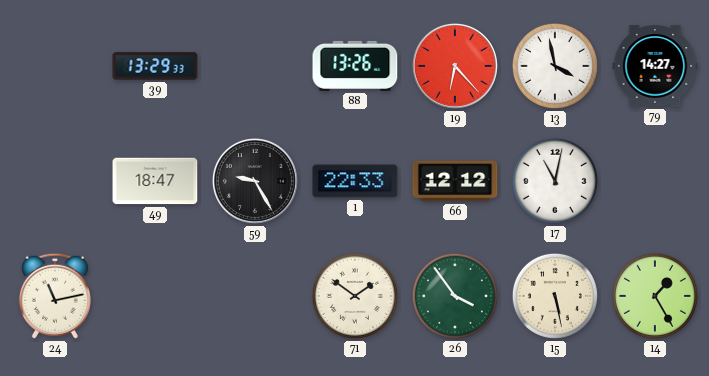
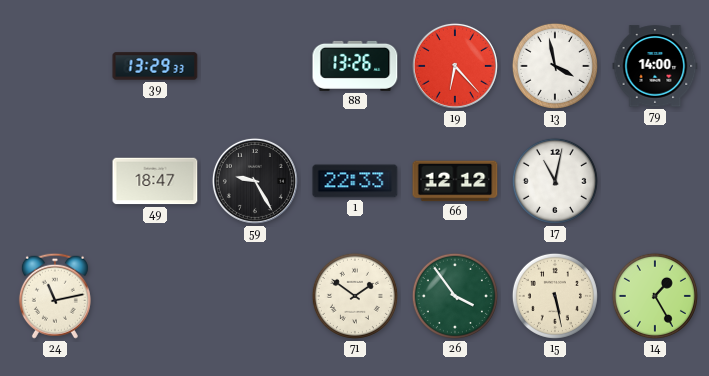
79: 14:27 -> 14:00
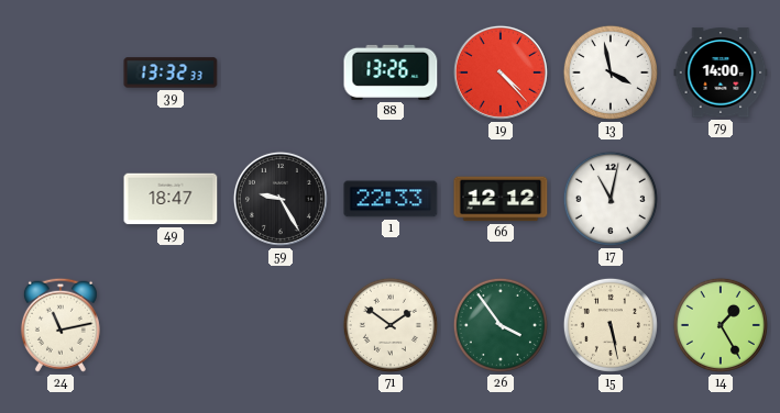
39: 13:29 -> 13:32
19: 6:23 -> 4:23
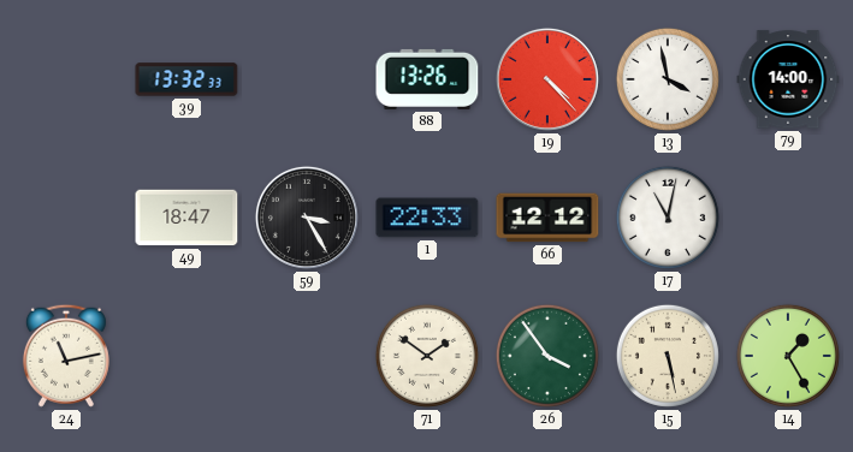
59: 9:25 -> 3:25
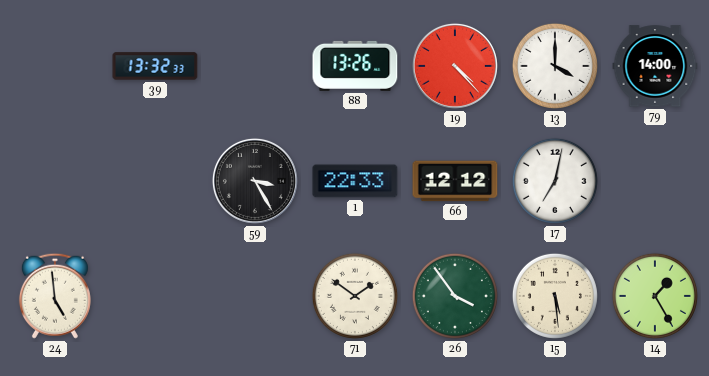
13: 3:58 -> 4:00
49: 18:47 -> none
17: 11:02 -> 7:02
24: 11:13 -> 4:59
15: 5:28 -> 5:29
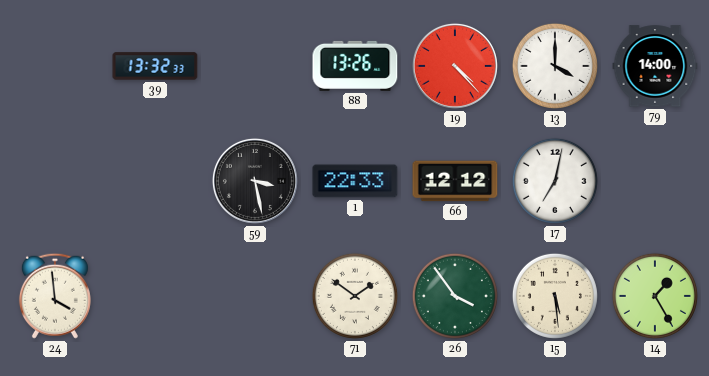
59: 3:25 -> 3:28
24: 4:59 -> 3:59
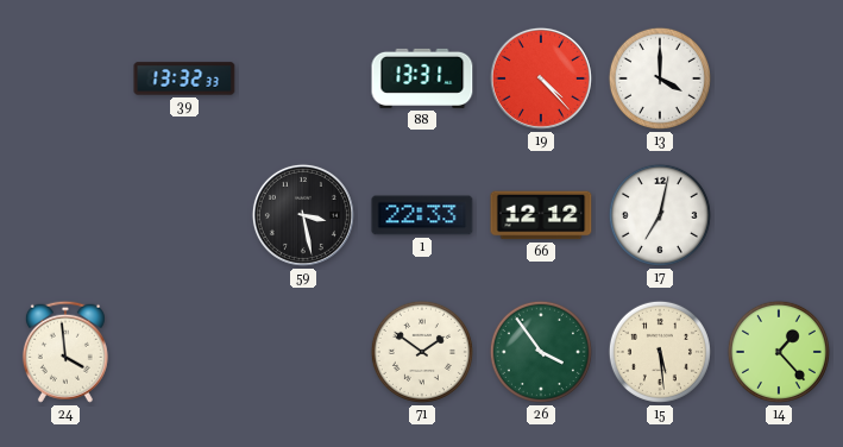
88: 13:26 -> 13:31
79: 14:00 -> none
14: 1:25 -> 1:23
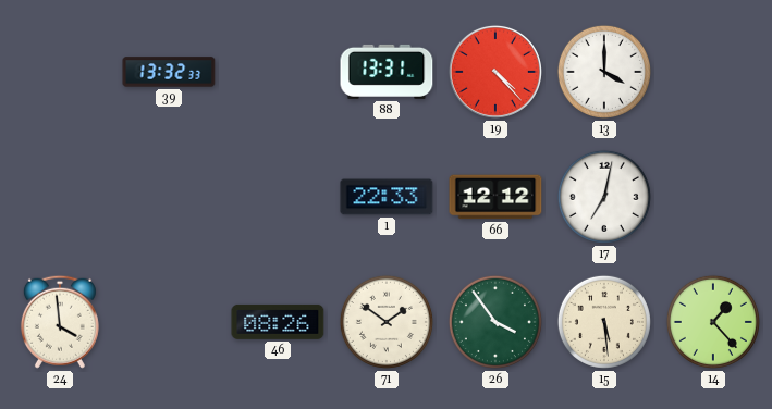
59: 3:28 -> none
46: none -> 08:26
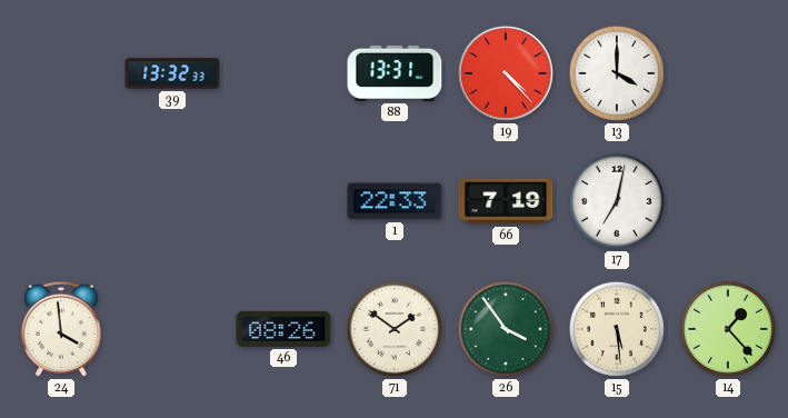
66: 12:12 -> 7:19
